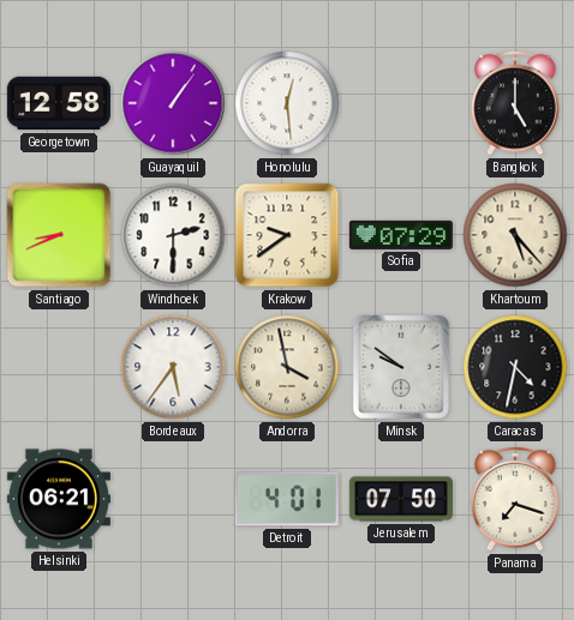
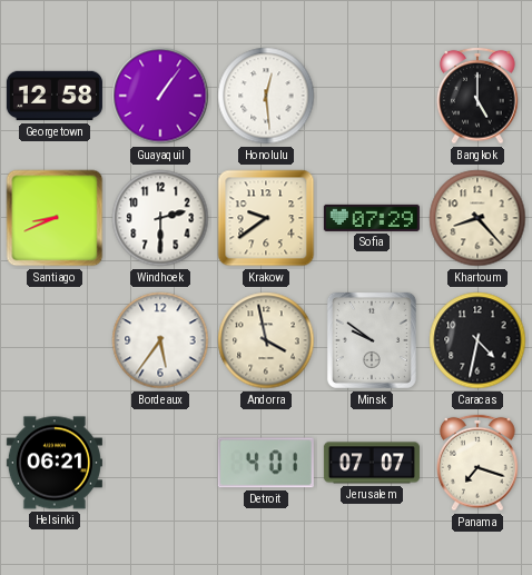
Khartoum: 5:23 -> 8:23
Jerusalem: 07:50 -> 07:07
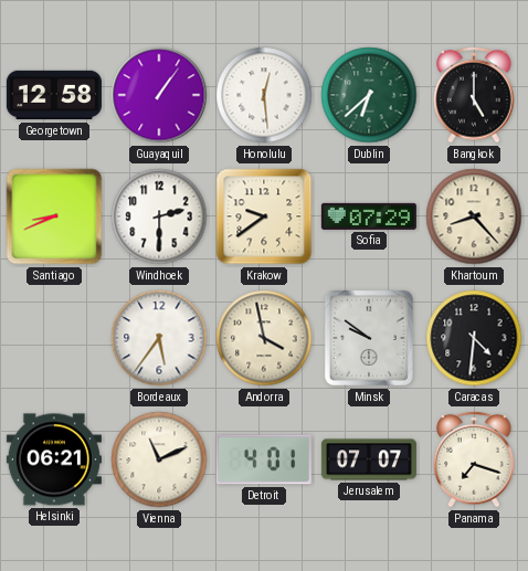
Dublin: none -> 6:38
Caracas: 4:32 -> 4:31
Vienna: none -> 11:11
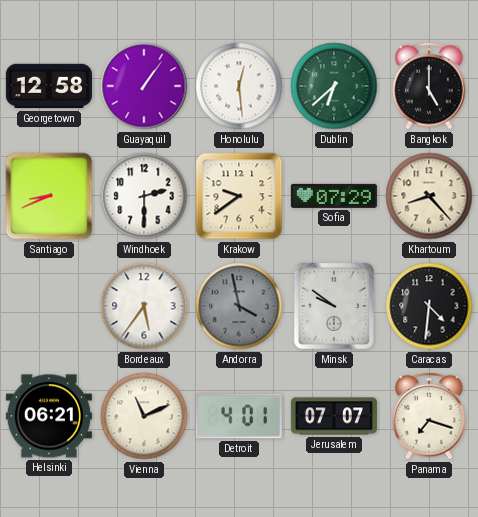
Andorra dial: cream -> grey
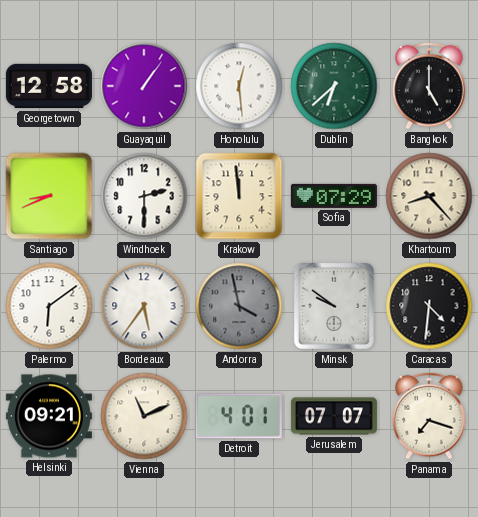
Krakow: 9:39 -> 11:59
Palermo: none -> 6:09
Helsinki: 06:21 -> 09:21
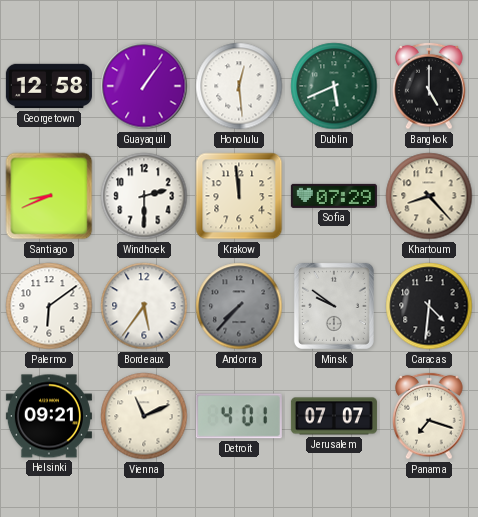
Dublin: 6:38 -> 5:41
Andorra: 3:58 -> 7:37
